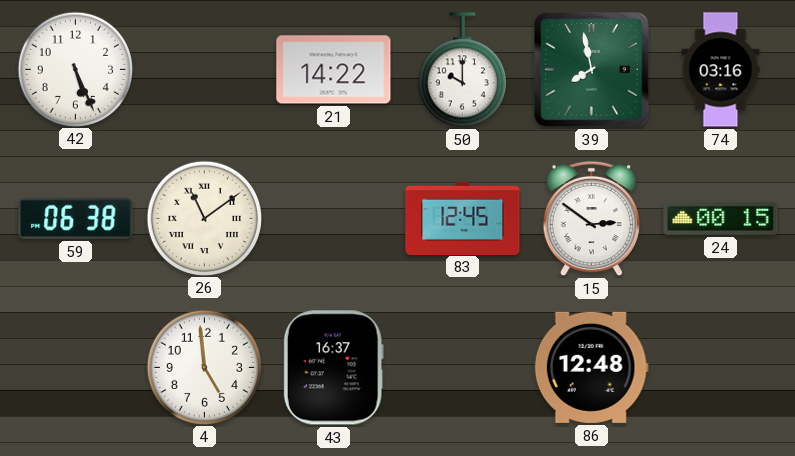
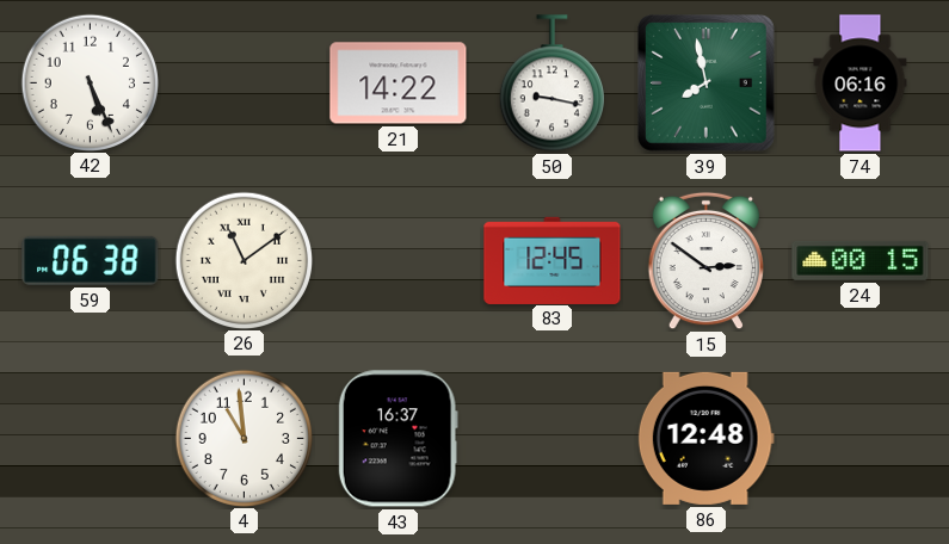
50: 10:00 -> 9:17
74: 03:16 -> 06:16
4: 4:59 -> 10:59
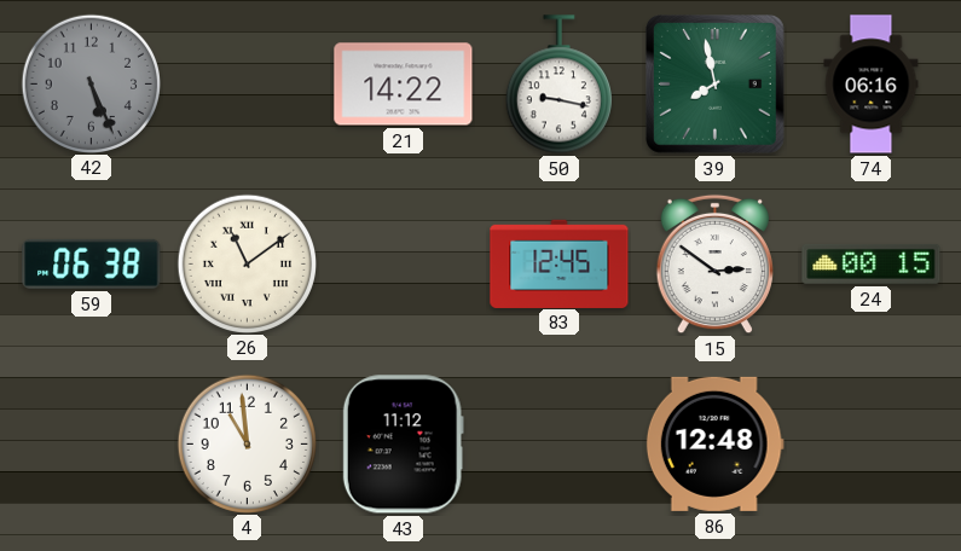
42 dial: white -> grey
43: 16:37 -> 11:12
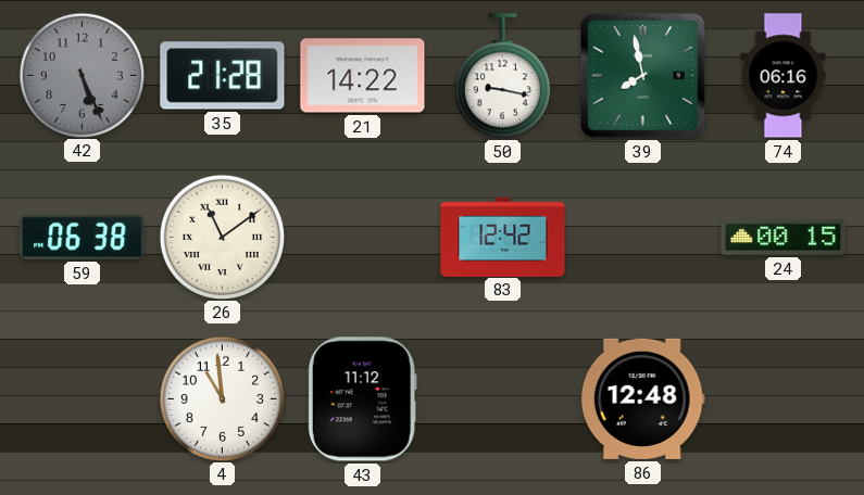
35: none -> 21:28
83: 12:45 -> 12:42
15: 2:51 -> none
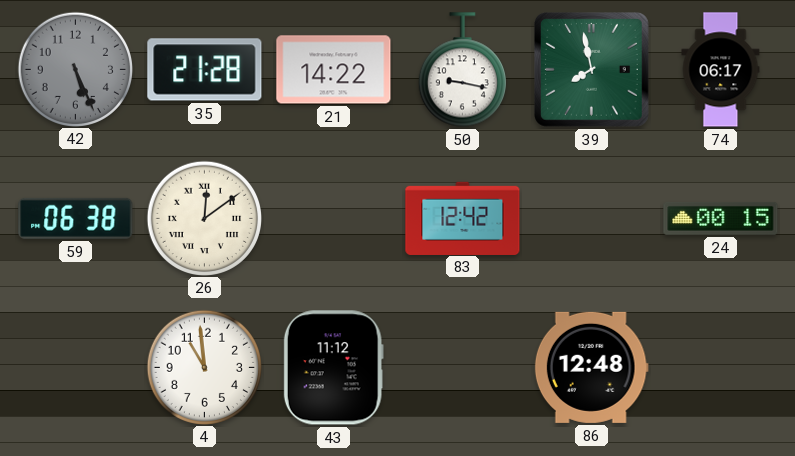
74: 06:16 -> 06:17
26: 11:09 -> 12:09
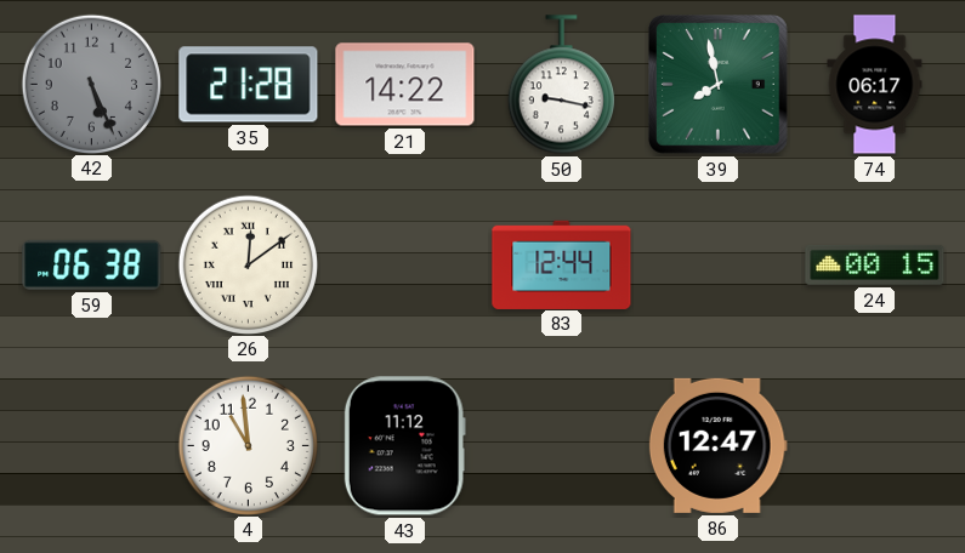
83: 12:42 -> 12:44
86: 12:48 -> 12:47
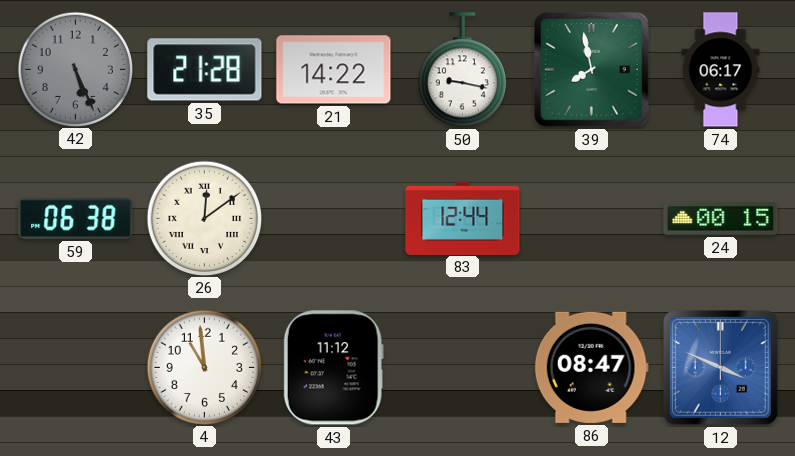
86: 12:47 -> 08:47
12: none -> 3:49
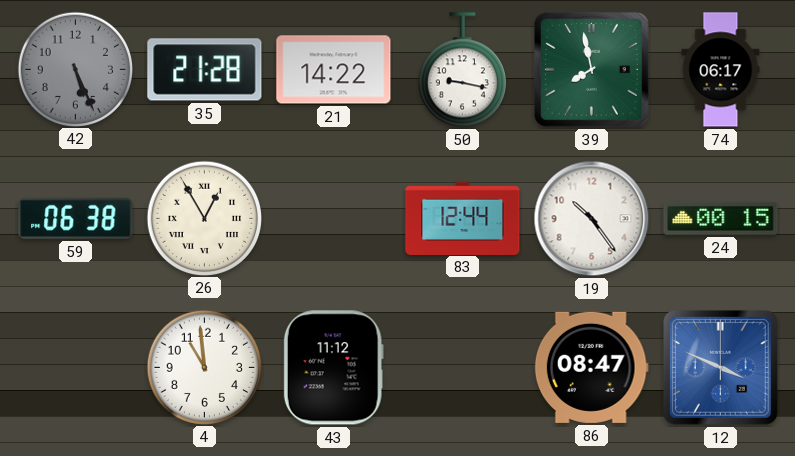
26: 12:09 -> 12:55
19: none -> 10:24
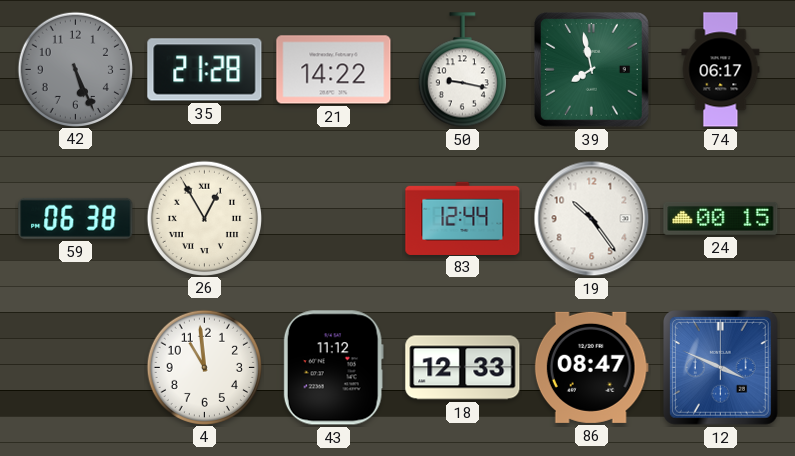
18: none -> 12:33
